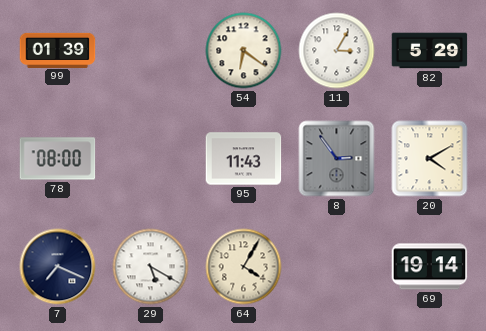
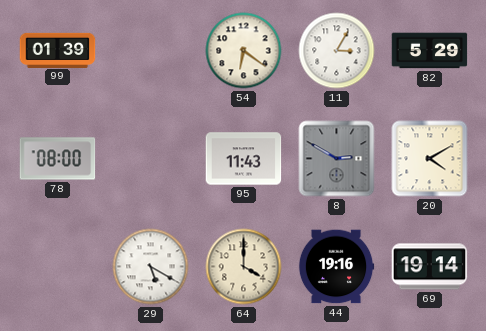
8: 2:54 -> 2:50
7: 7:19 -> none
64: 4:05 -> 4:00
44: none -> 19:16
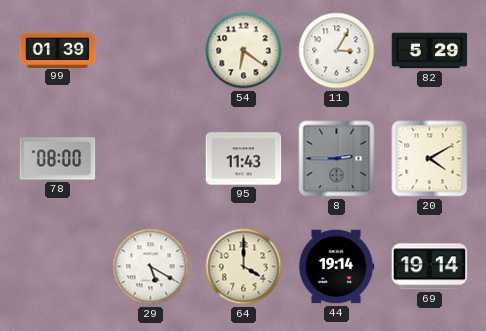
8: 2:50 -> 2:45
44: 19:16 -> 19:14
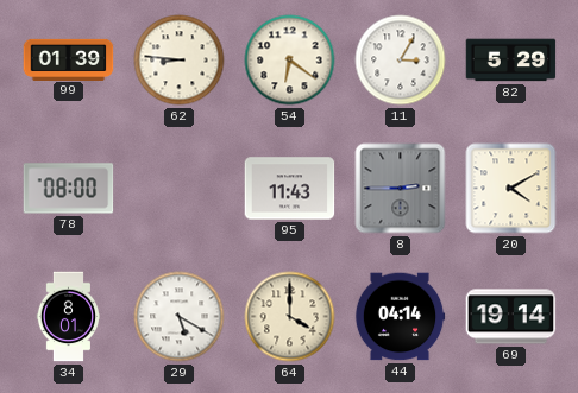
62: none -> 8:46
34: none -> 8:01
44: 19:14 -> 04:14
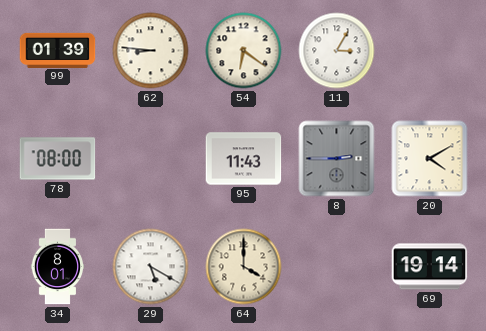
82: 5:29 -> none
44: 04:14 -> none
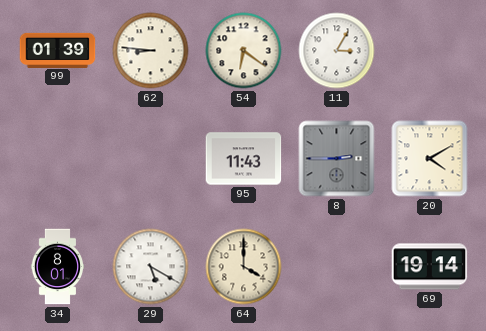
78: 08:00 -> none
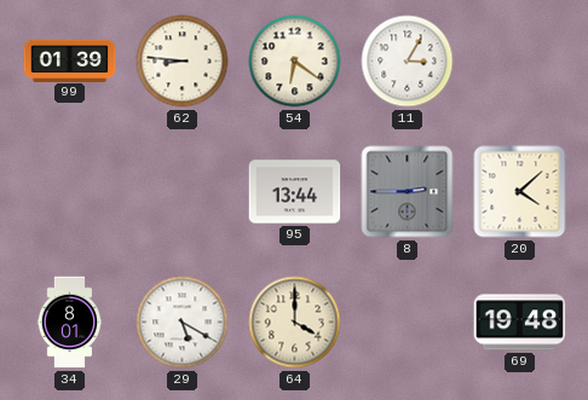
95: 11:43 -> 13:44
20: 4:10 -> 4:08
69: 19:14 -> 19:48
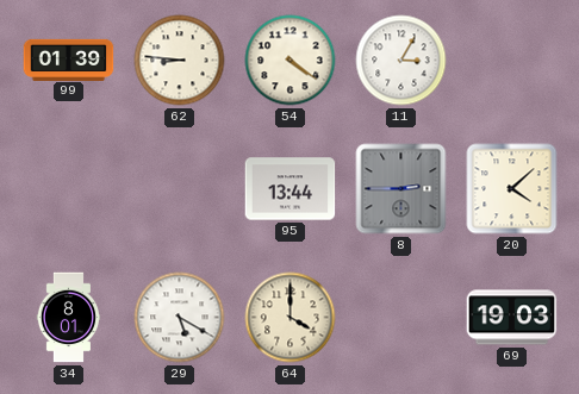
54: 6:21 -> 4:21
69: 19:48 -> 19:03
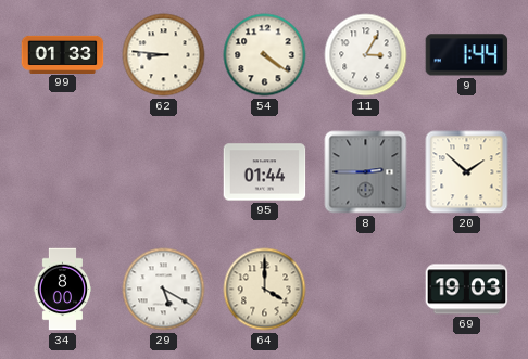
99: 01:39 -> 01:33
9: none -> 1:44
95: 13:44 -> 01:44
20: 4:08 -> 1:52
34: 8:01 -> 8:00
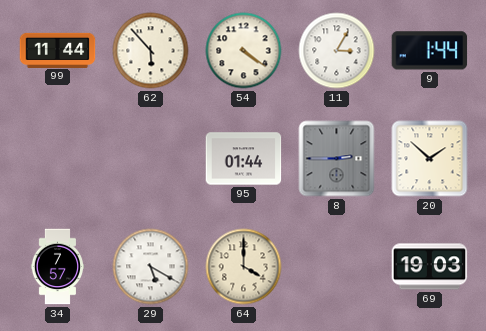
99: 01:33 -> 11:44
62: 8:46 -> 5:53
34: 8:00 -> 7:57
